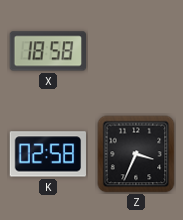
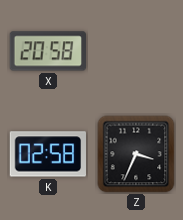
X: 18:58 -> 20:58
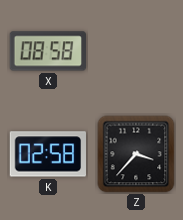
X: 20:58 -> 08:58
Z: 3:34 -> 3:37
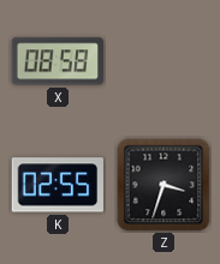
K: 02:58 -> 02:55
Z: 3:37 -> 3:33
